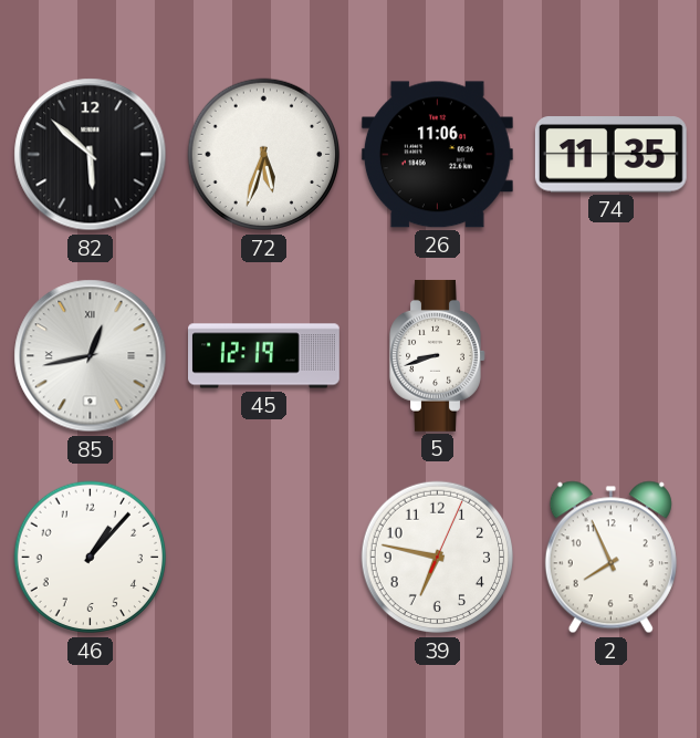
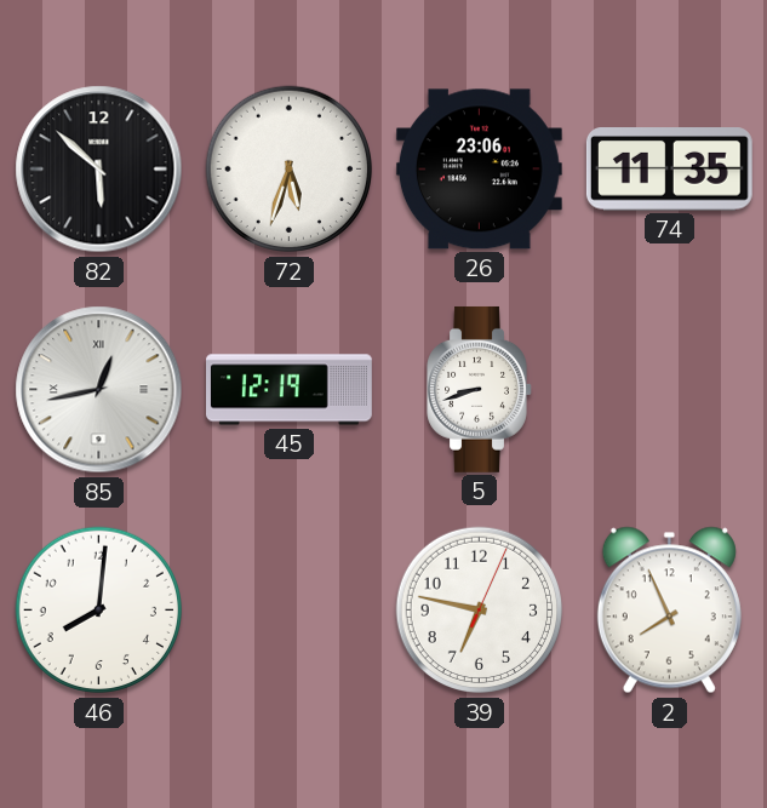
26: 11:06 -> 23:06
46: 1:07 -> 8:01
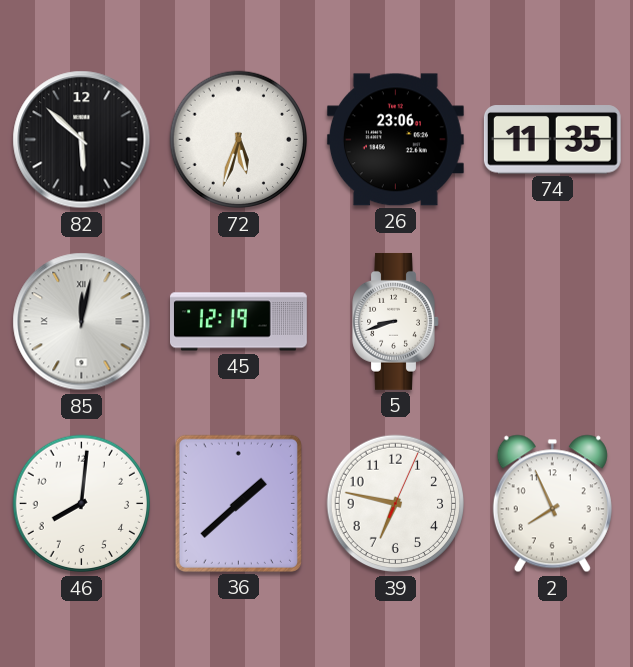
85: 12:43 -> 12:02
36: none -> 1:38
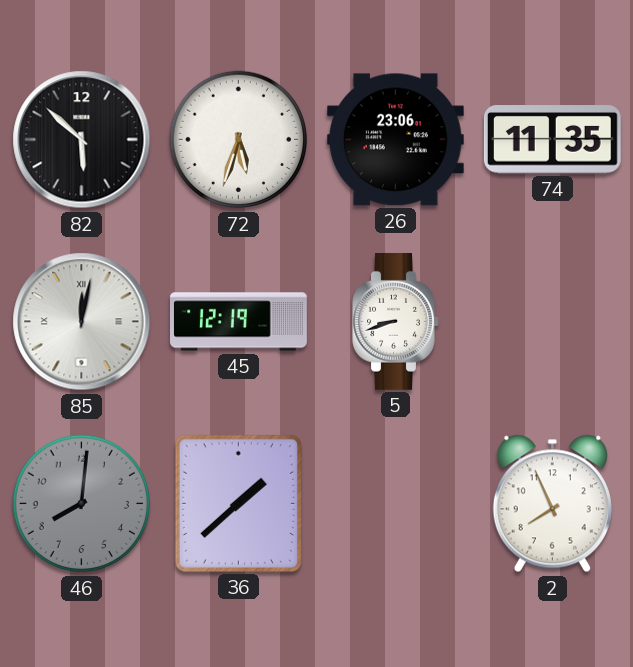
46 dial: white -> grey
39: 6:47 -> none
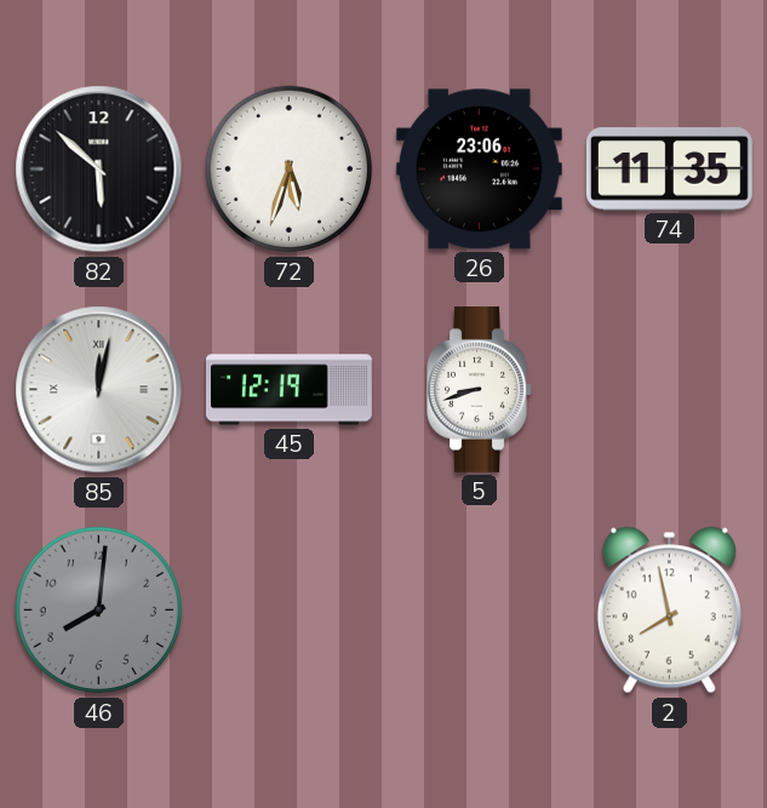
36: 1:38 -> none
2: 7:56 -> 7:58
